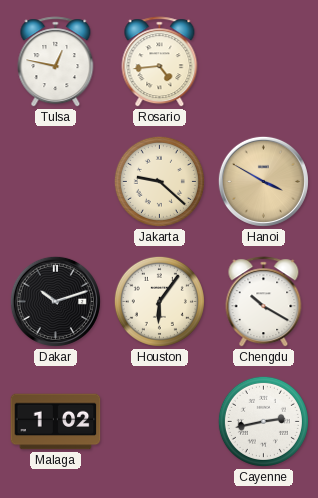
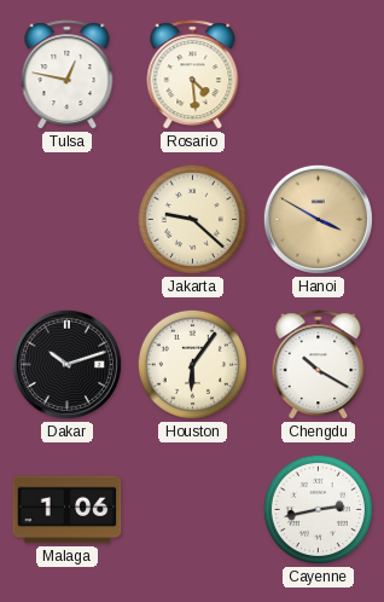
Rosario: 4:44 -> 4:29
Malaga: 1:02 -> 1:06
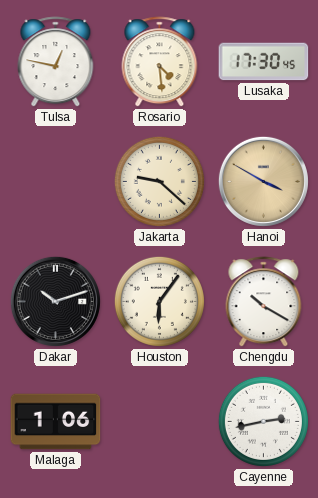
Lusaka: none -> 17:30
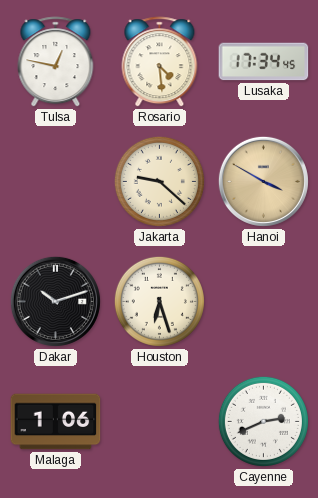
Lusaka: 17:30 -> 17:34
Houston: 6:06 -> 6:27
Chengdu: 10:20 -> none
Cayenne: 2:43 -> 2:41
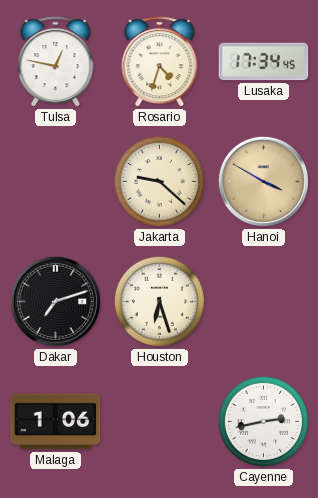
Rosario: 4:29 -> 4:33
Dakar: 10:12 -> 7:12
Cayenne: 2:41 -> 2:43
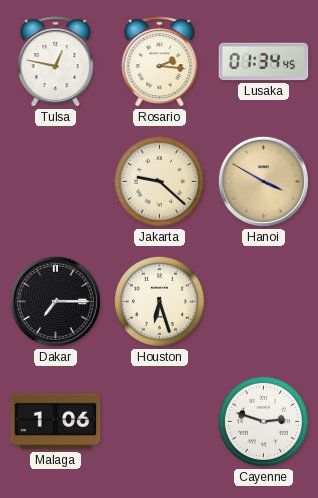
Rosario: 4:33 -> 2:16
Lusaka: 17:34 -> 01:34
Dakar: 7:12 -> 7:15
Cayenne: 2:43 -> 2:48
